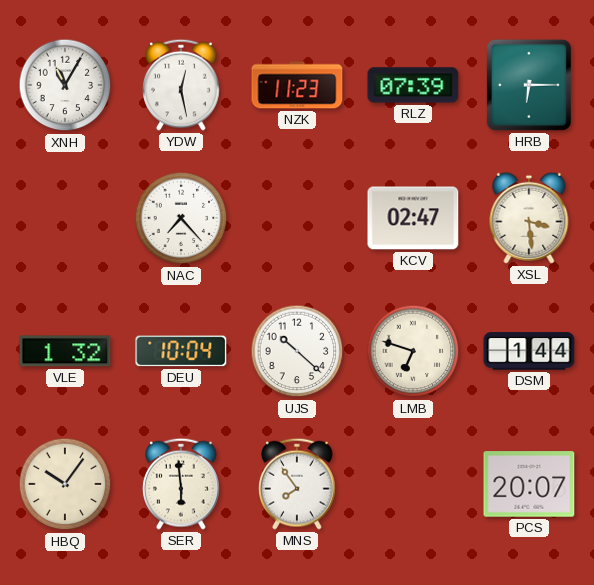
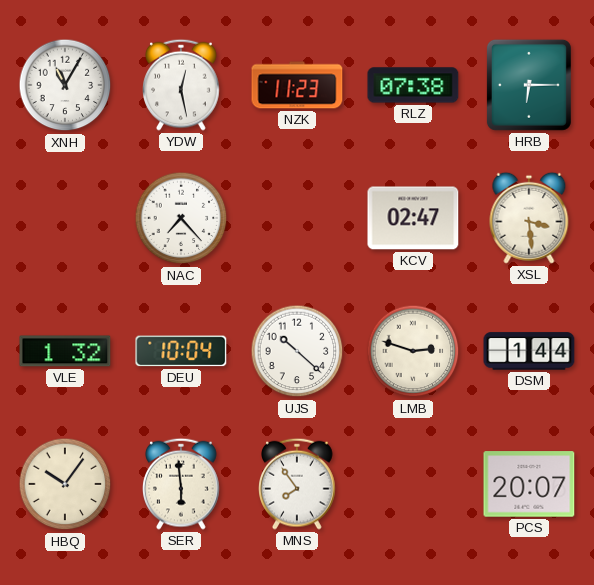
RLZ: 07:39 -> 07:38
LMB: 6:48 -> 2:48
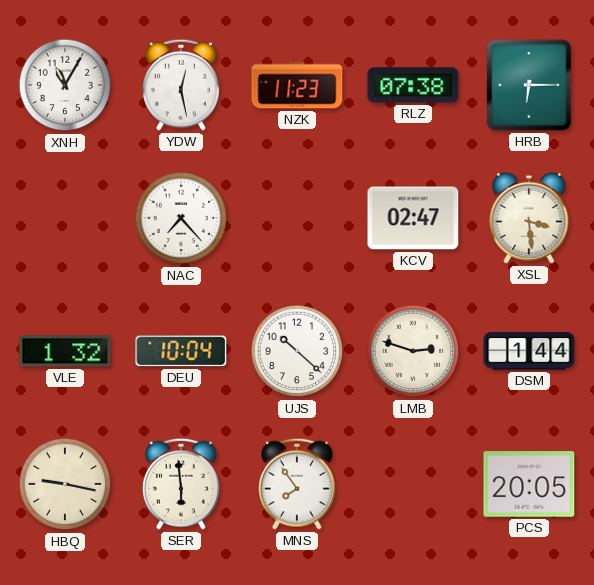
HBQ: 10:06 -> 9:17
PCS: 20:07 -> 20:05
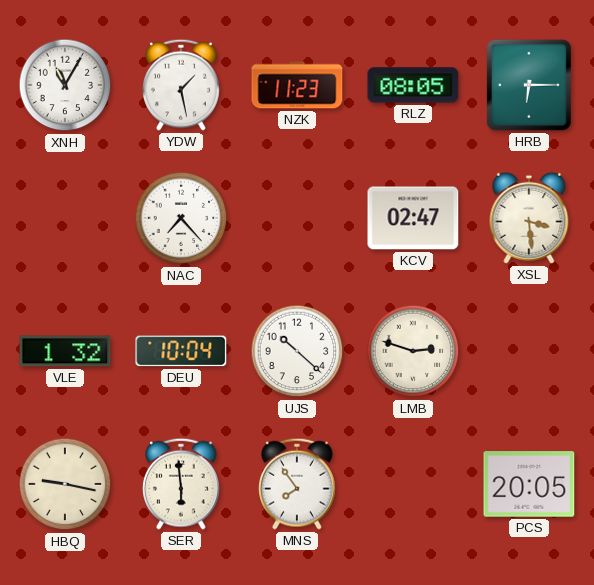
YDW: 12:28 -> 1:28
RLZ: 07:38 -> 08:05
DSM: 1:44 -> none
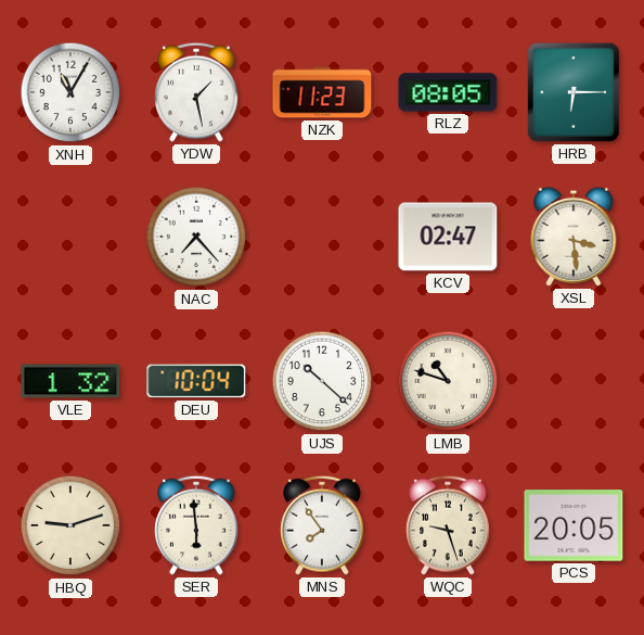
LMB: 2:48 -> 10:48
HBQ: 9:17 -> 9:12
WQC: none -> 9:27
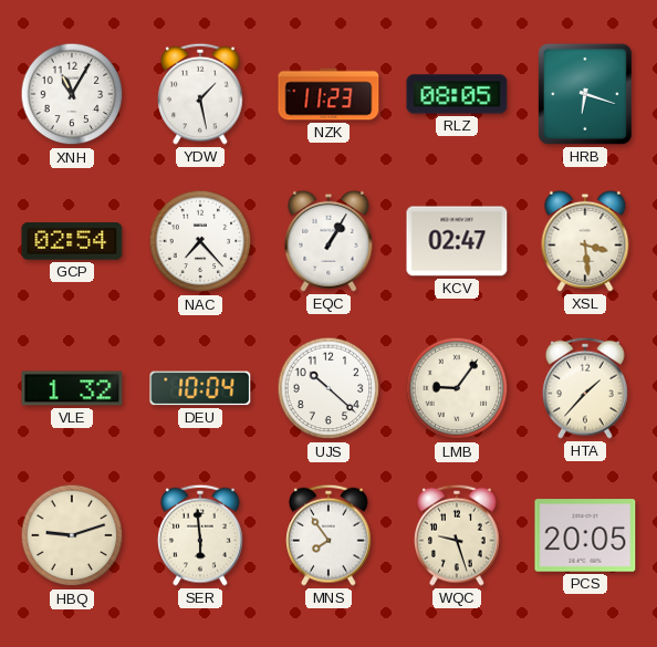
HRB: 6:15 -> 6:18
GCP: none -> 02:54
EQC: none -> 1:05
LMB: 10:48 -> 9:06
HTA: none -> 1:37
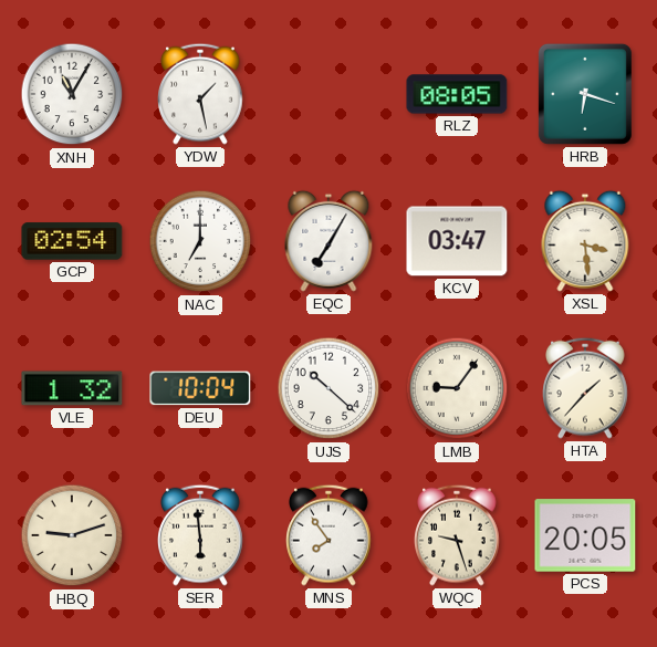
NZK: 11:23 -> none
NAC: 7:23 -> 7:00
EQC: 1:05 -> 7:05
KCV: 02:47 -> 03:47
